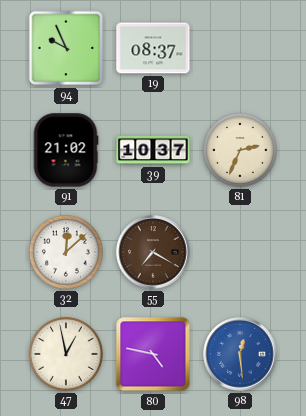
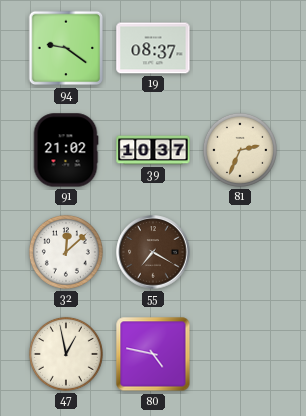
94: 9:56 -> 9:21
98: 12:29 -> none
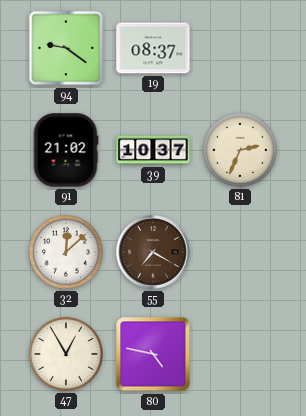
47: 12:58 -> 12:55
